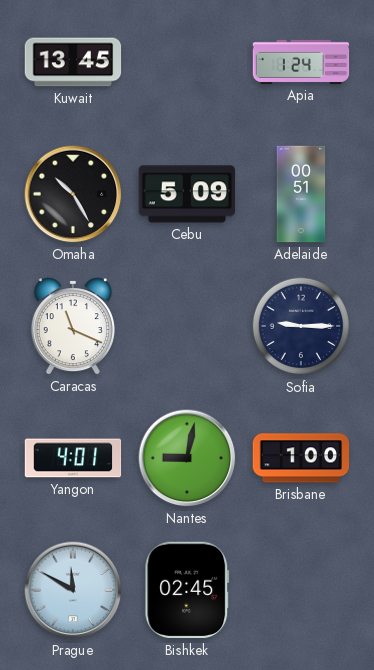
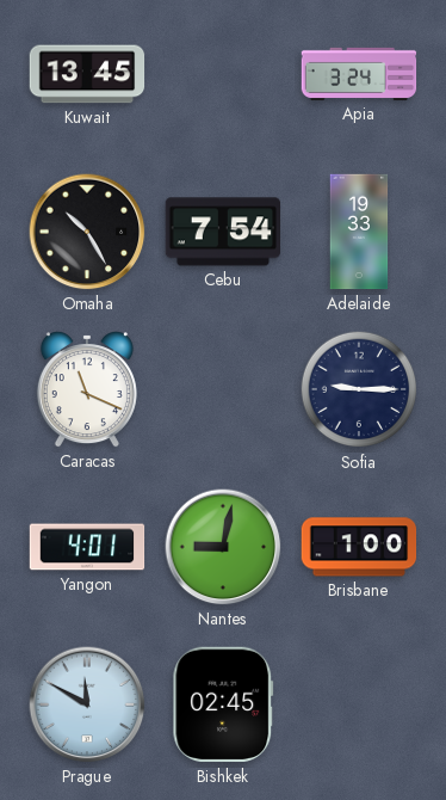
Apia: 1:24 -> 3:24
Cebu: 5:09 -> 7:54
Adelaide: 00:51 -> 19:33
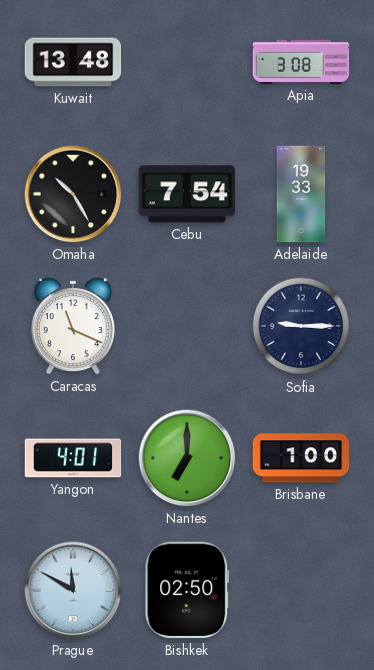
Kuwait: 13:45 -> 13:48
Apia: 3:24 -> 3:08
Nantes: 9:02 -> 7:00
Bishkek: 02:45 -> 02:50
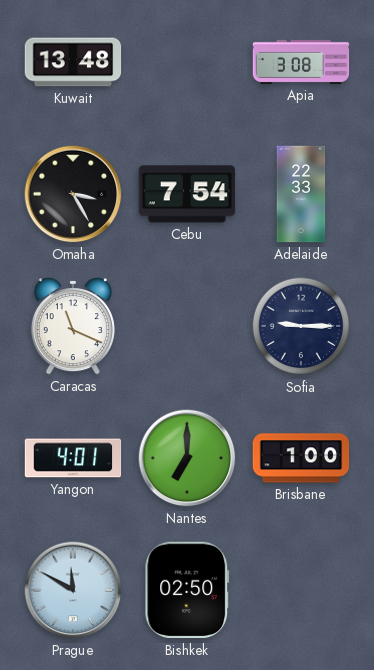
Omaha: 10:25 -> 3:25
Adelaide: 19:33 -> 22:33
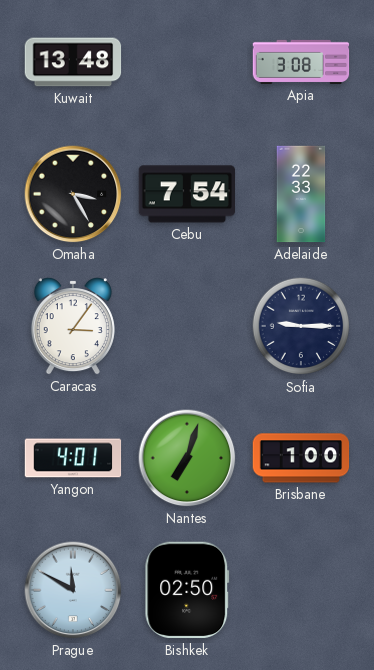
Caracas: 11:19 -> 3:06
Nantes: 7:00 -> 7:03
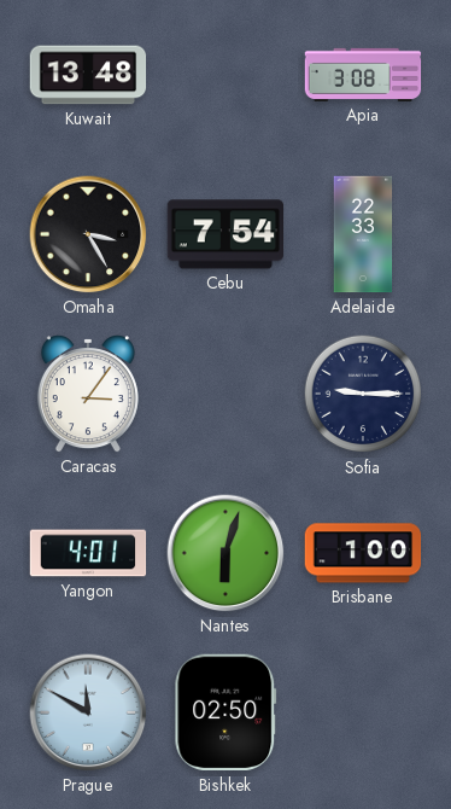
Nantes: 7:03 -> 6:03
